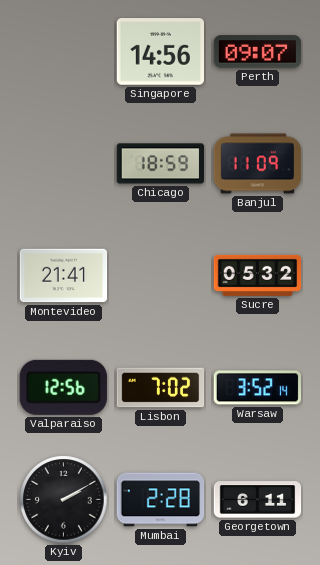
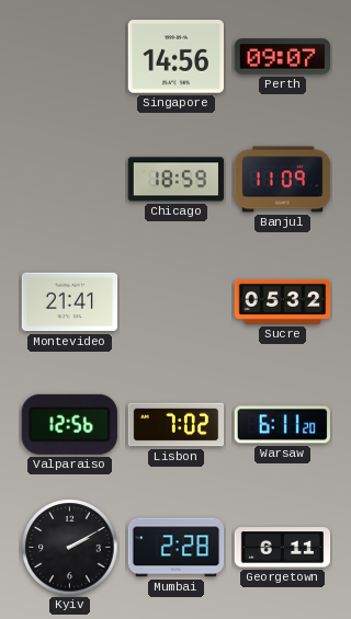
Warsaw: 3:52 -> 6:11
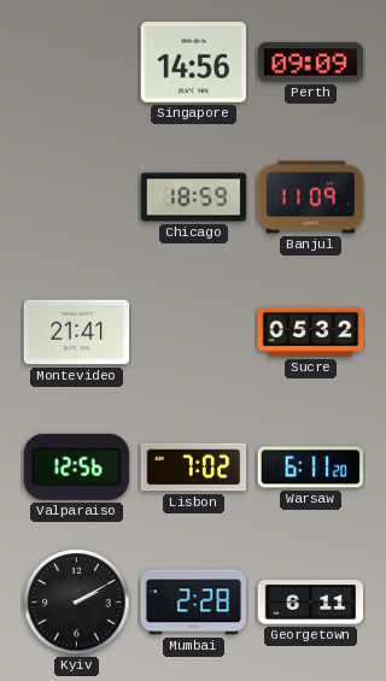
Perth: 09:07 -> 09:09
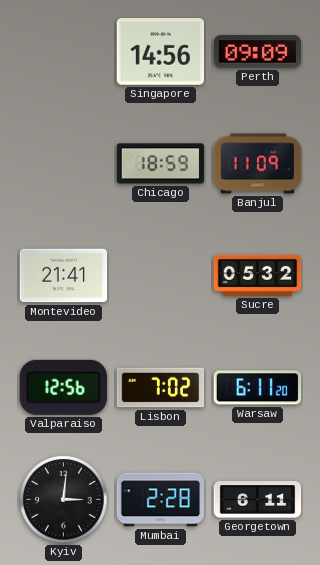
Kyiv: 2:10 -> 3:01
